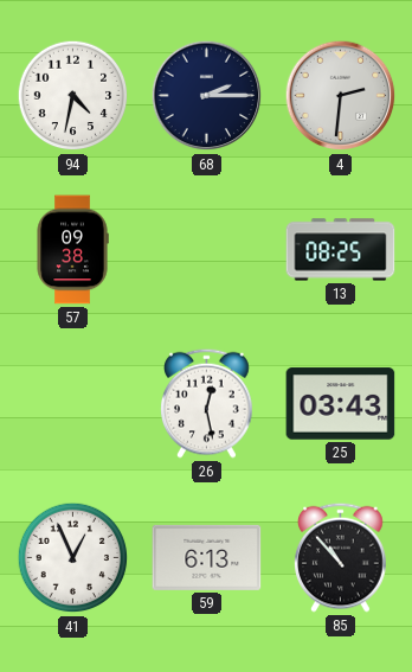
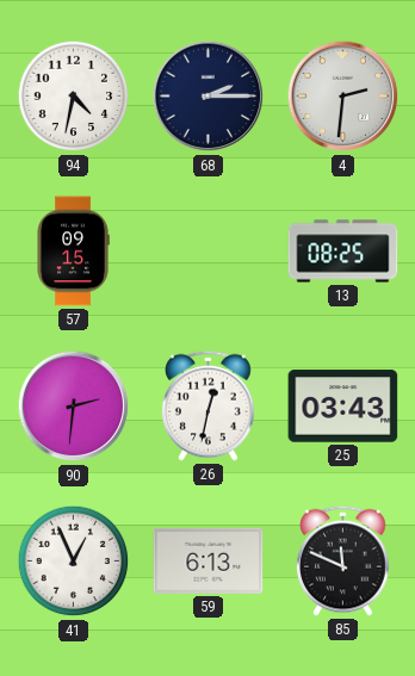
57: 09:38 -> 09:15
90: none -> 2:31
26: 12:28 -> 12:32
85: 10:53 -> 11:49
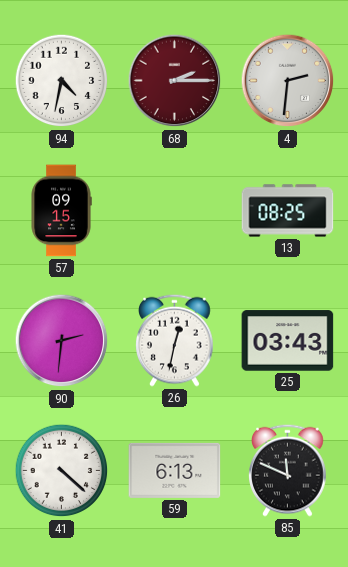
68 dial: navy -> burgundy
41: 12:56 -> 4:22
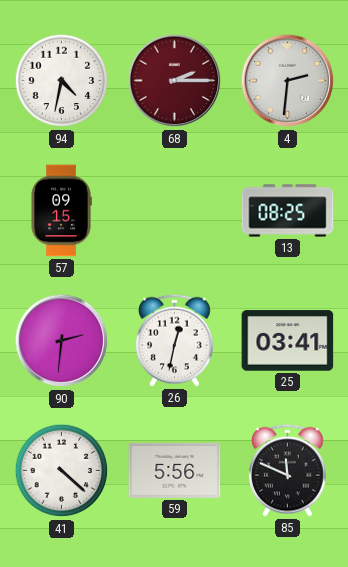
25: 03:43 -> 03:41
59: 6:13 -> 5:56
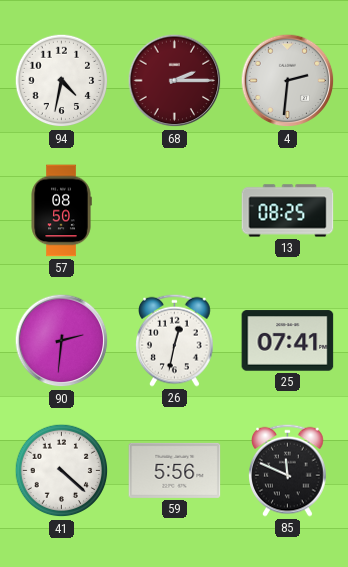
57: 09:15 -> 08:50
25: 03:41 -> 07:41
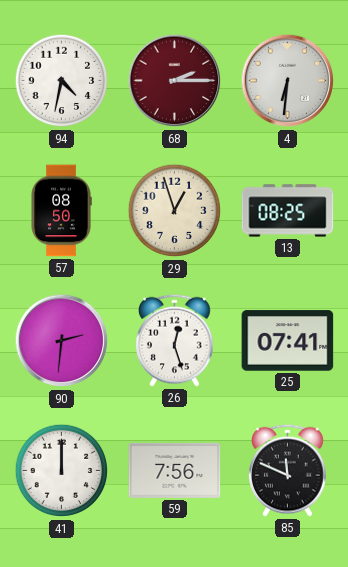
4: 2:31 -> 6:31
29: none -> 12:57
26: 12:32 -> 12:27
41: 4:22 -> 12:00
59: 5:56 -> 7:56
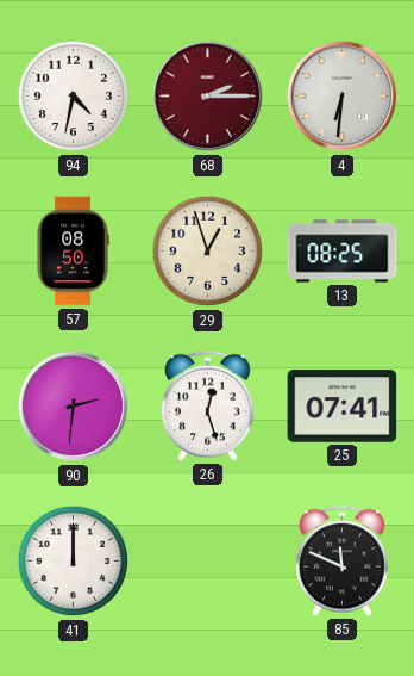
59: 7:56 -> none
